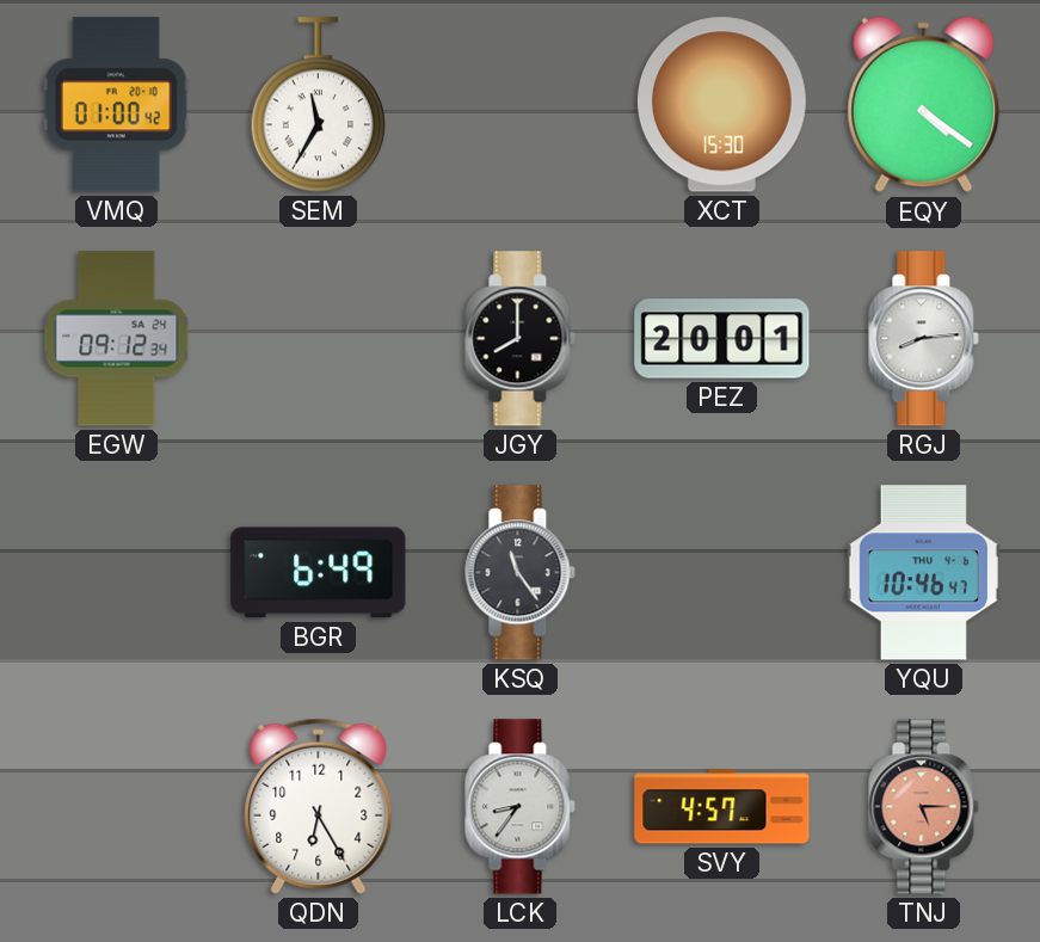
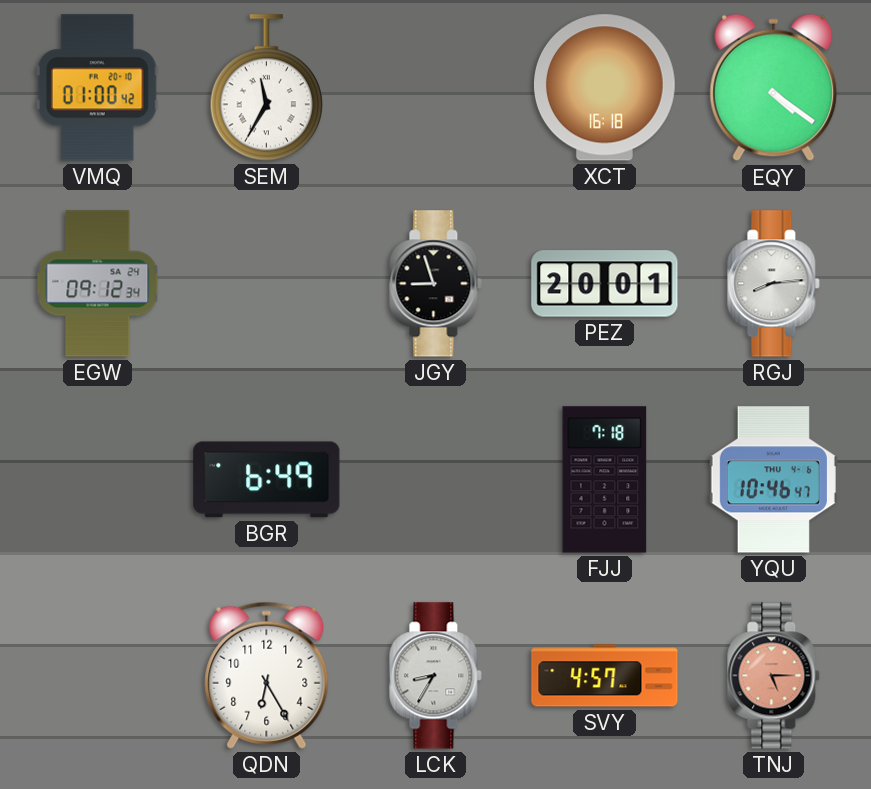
XCT: 15:30 -> 16:18
JGY: 8:00 -> 8:57
KSQ: 11:24 -> none
FJJ: none -> 7:18
LCK: 8:36 -> 8:35
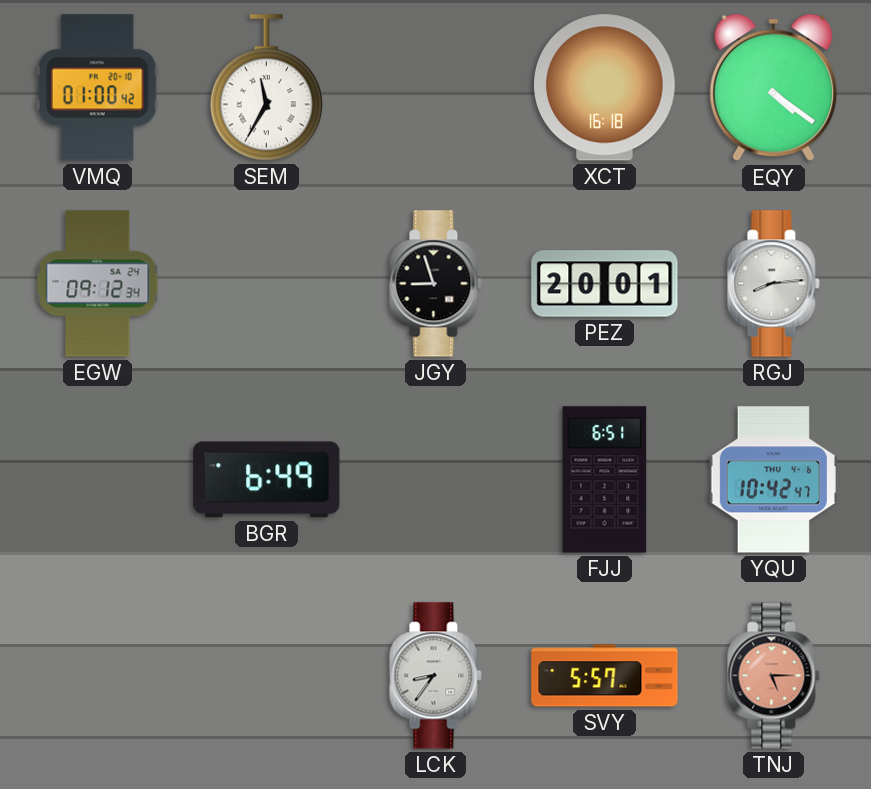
FJJ: 7:18 -> 6:51
YQU: 10:46 -> 10:42
QDN: 6:25 -> none
LCK: 8:35 -> 8:36
SVY: 4:57 -> 5:57
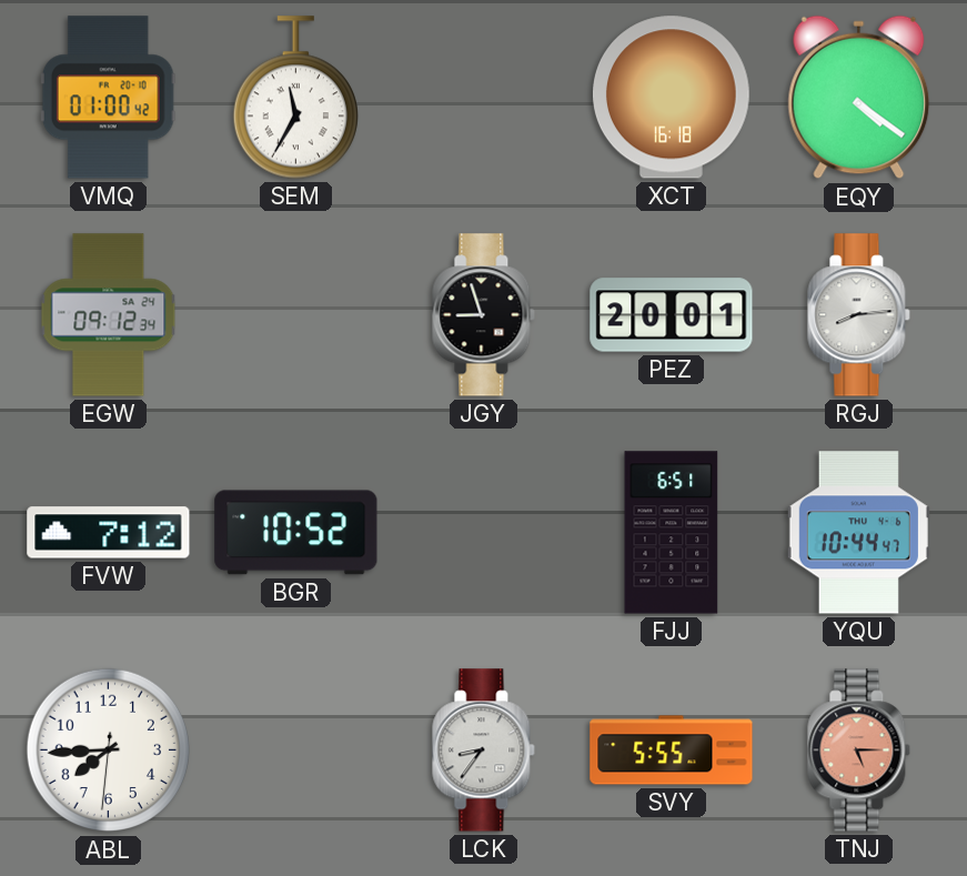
FVW: none -> 7:12
BGR: 6:49 -> 10:52
YQU: 10:42 -> 10:44
ABL: none -> 7:44
SVY: 5:57 -> 5:55
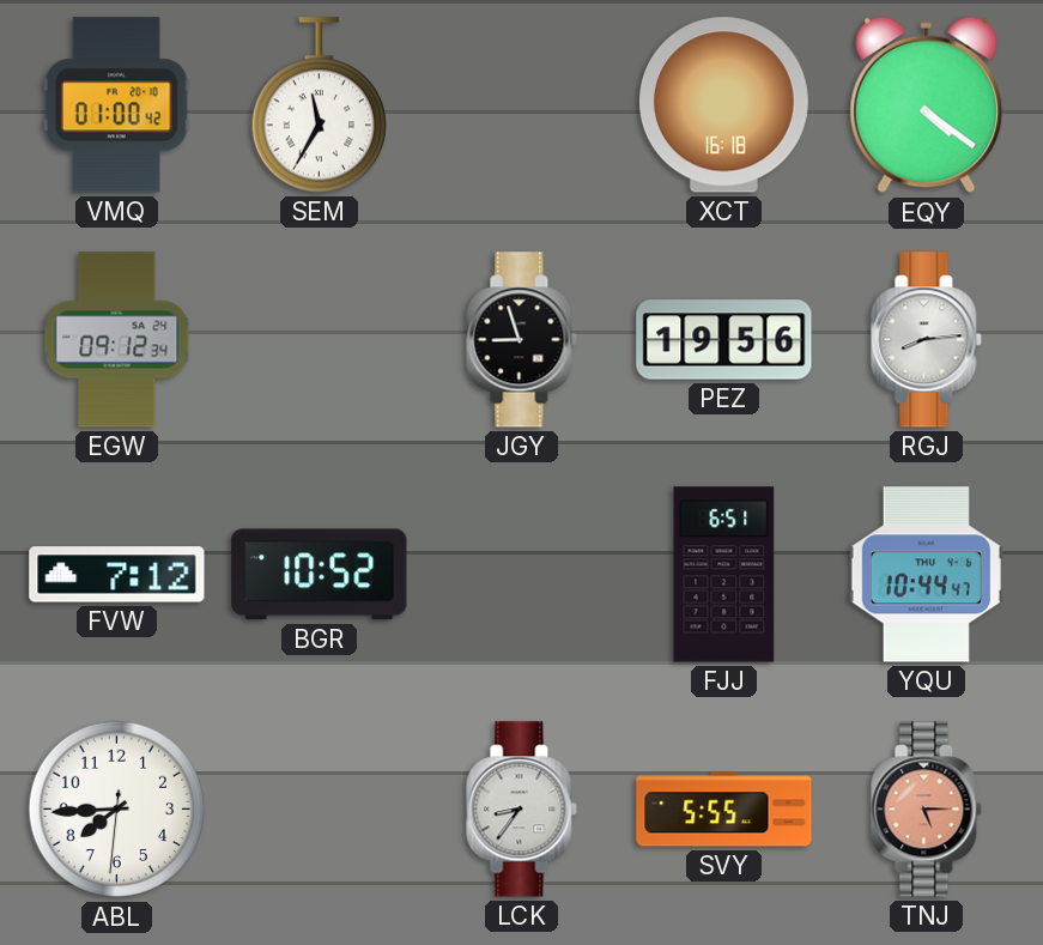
PEZ: 20:01 -> 19:56
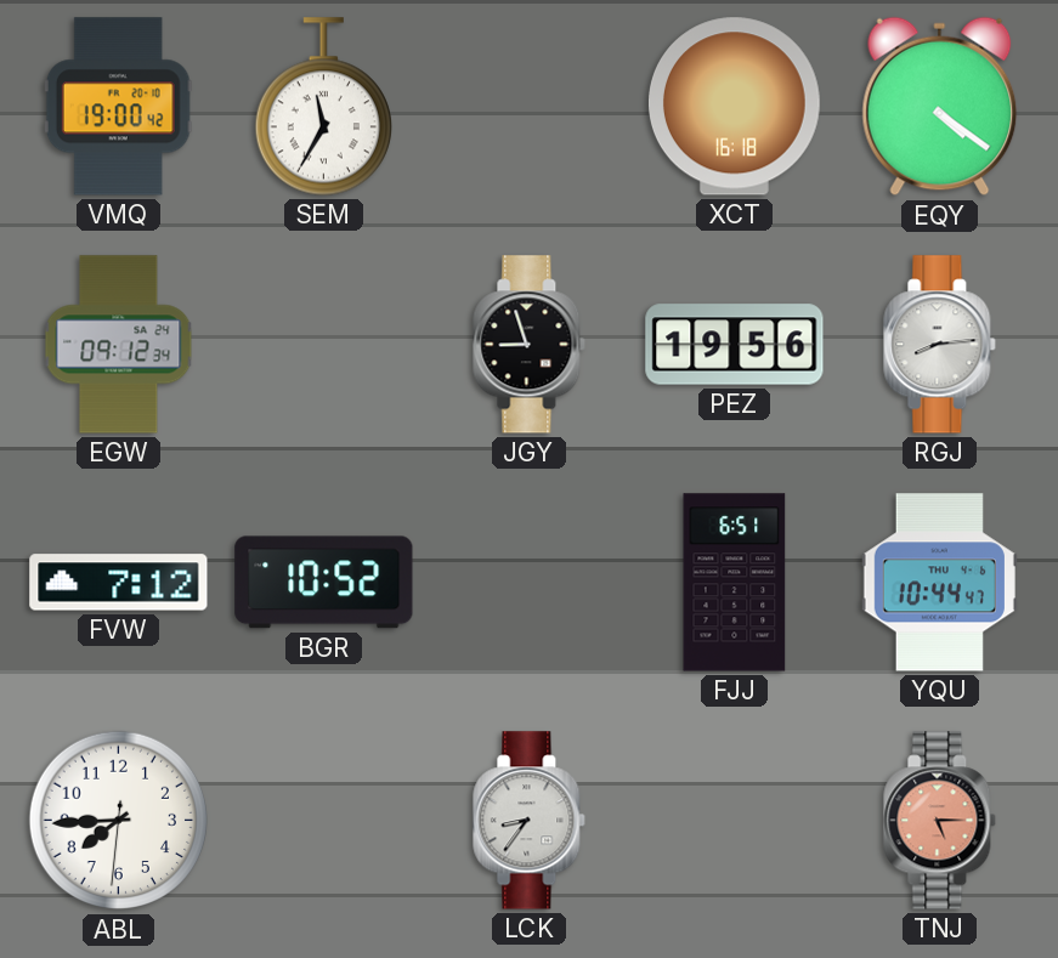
VMQ: 01:00 -> 19:00
SVY: 5:55 -> none
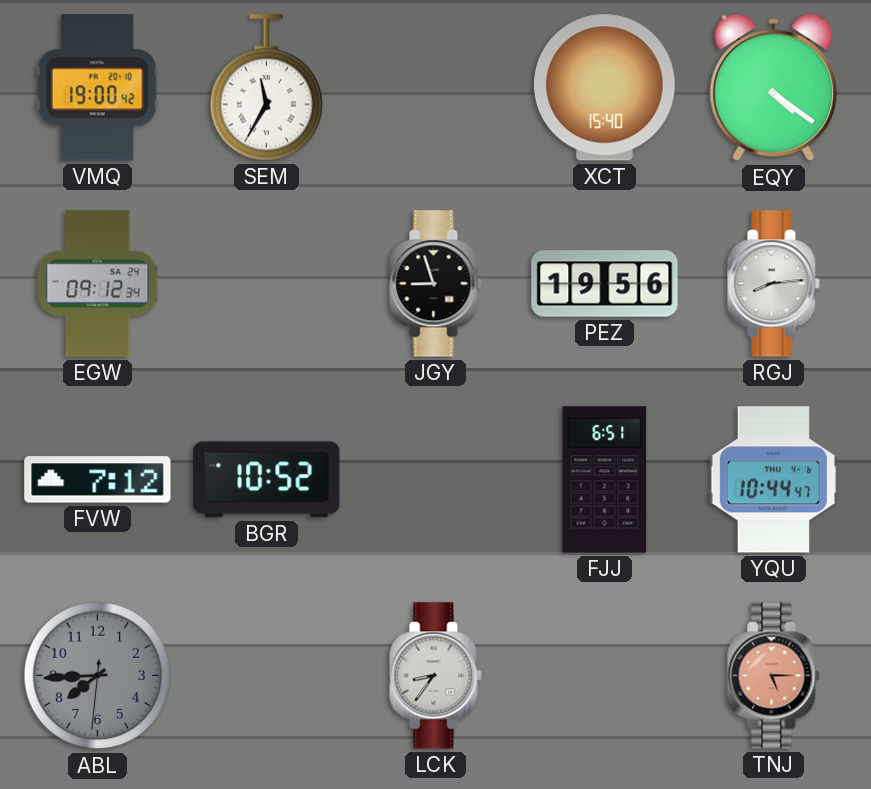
XCT: 16:18 -> 15:40
ABL dial: white -> grey
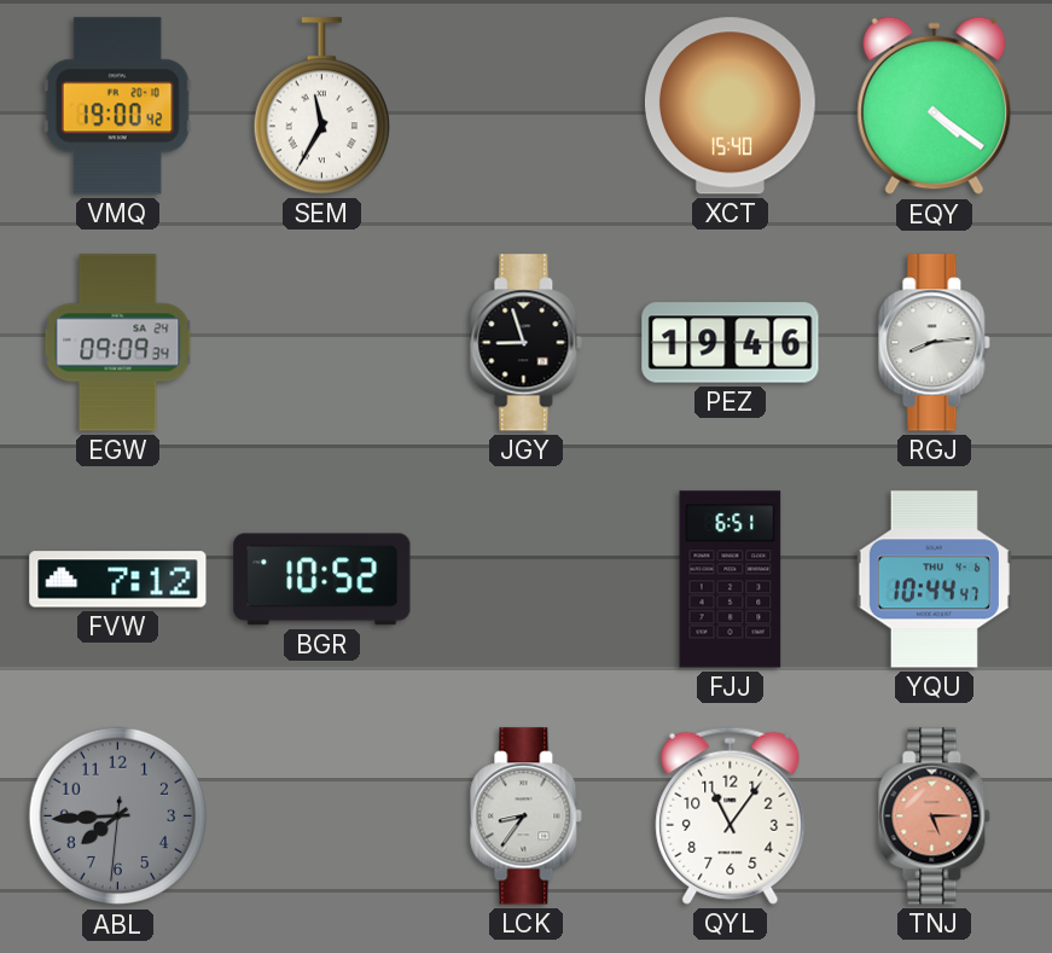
EGW: 09:12 -> 09:09
PEZ: 19:56 -> 19:46
QYL: none -> 11:06
